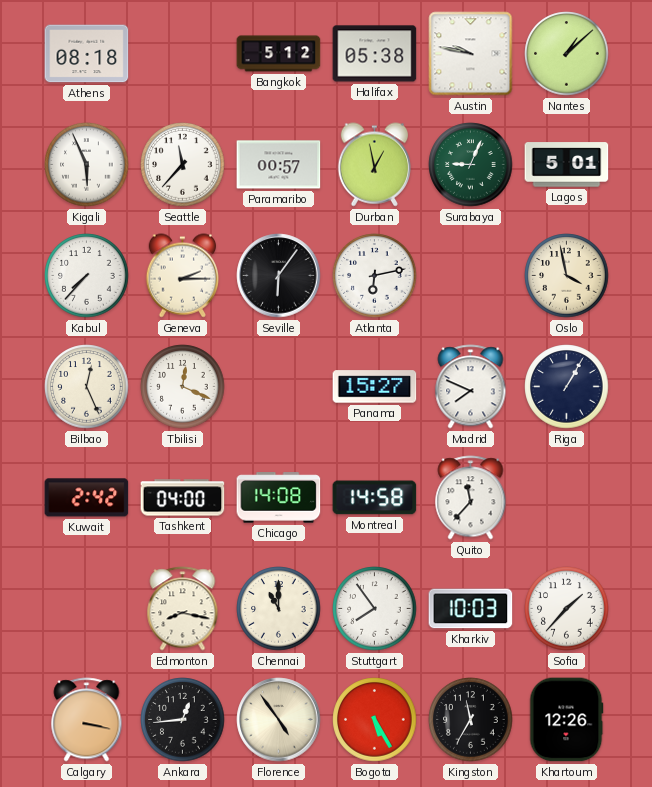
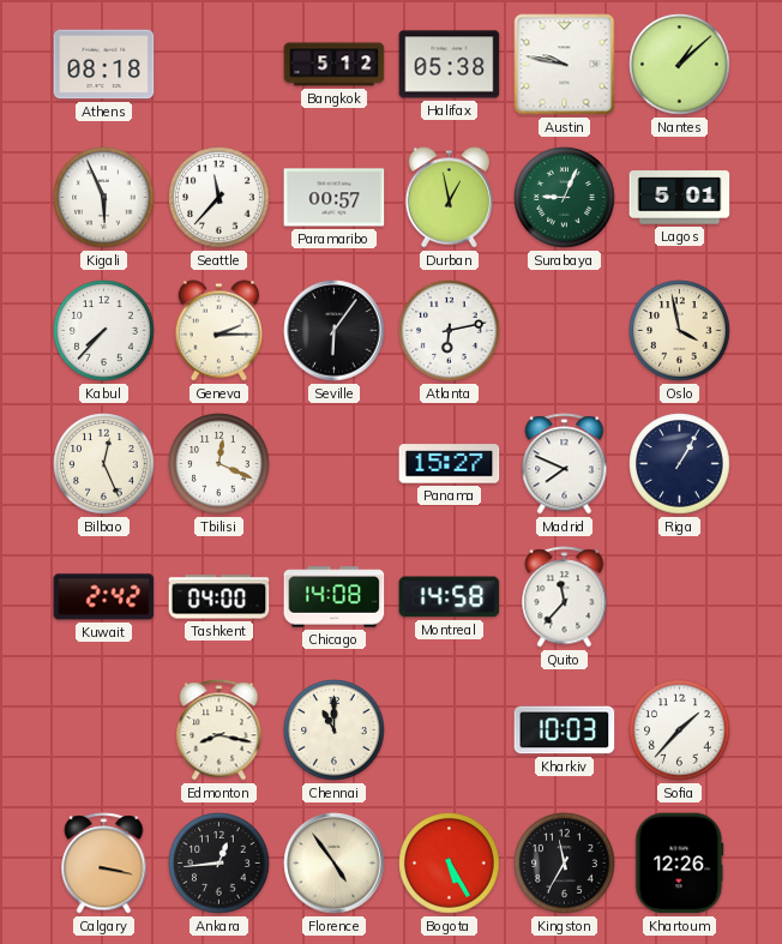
Stuttgart: 7:54 -> none
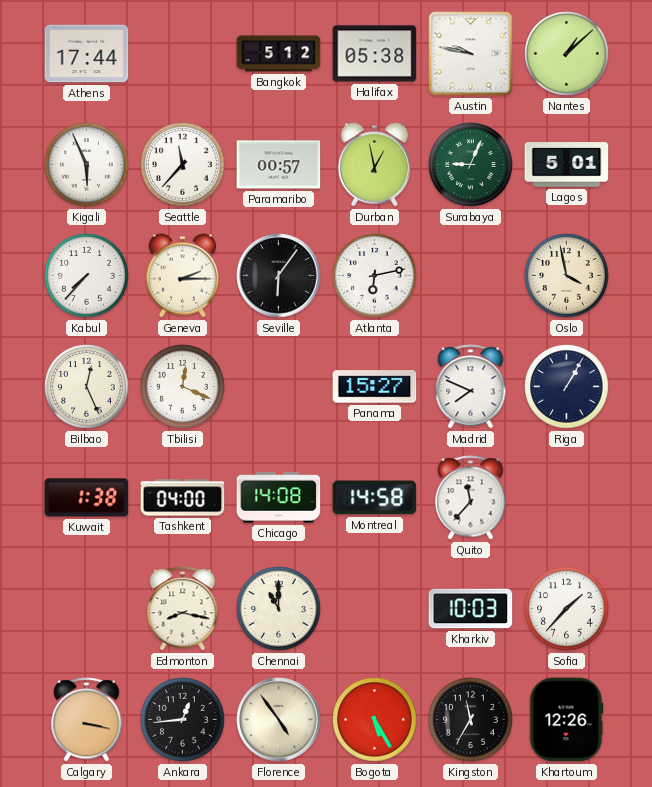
Athens: 08:18 -> 17:44
Kuwait: 2:42 -> 1:38
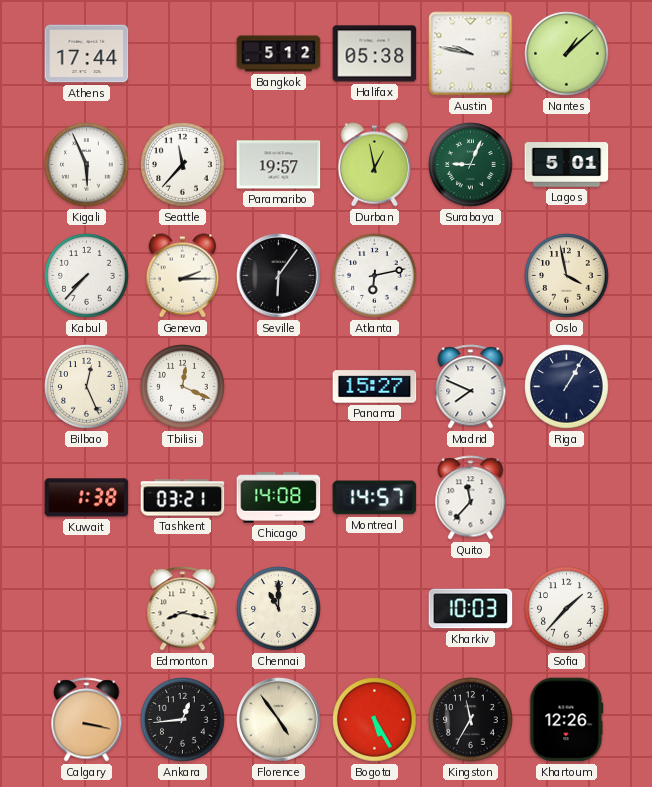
Paramaribo: 00:57 -> 19:57
Tashkent: 04:00 -> 03:21
Montreal: 14:58 -> 14:57
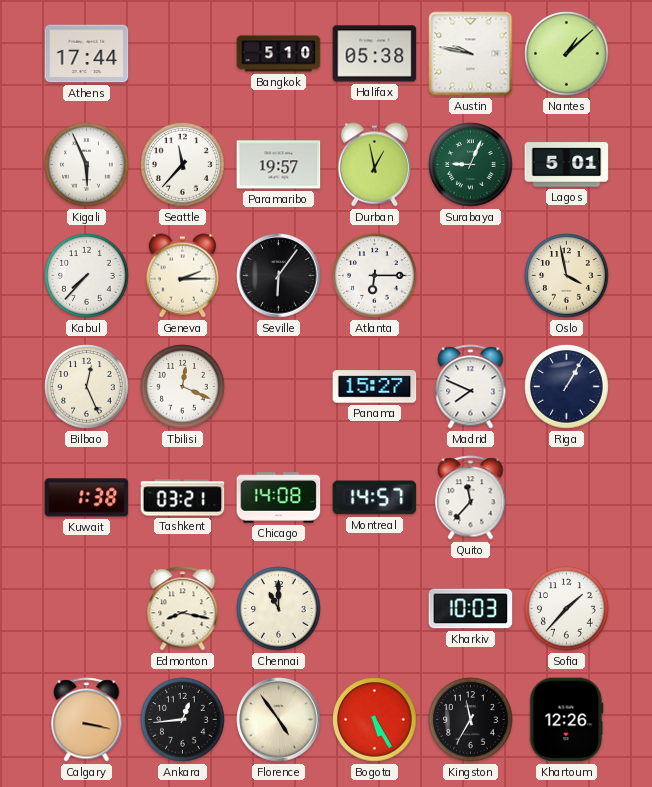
Bangkok: 5:12 -> 5:10
Atlanta: 6:13 -> 6:15
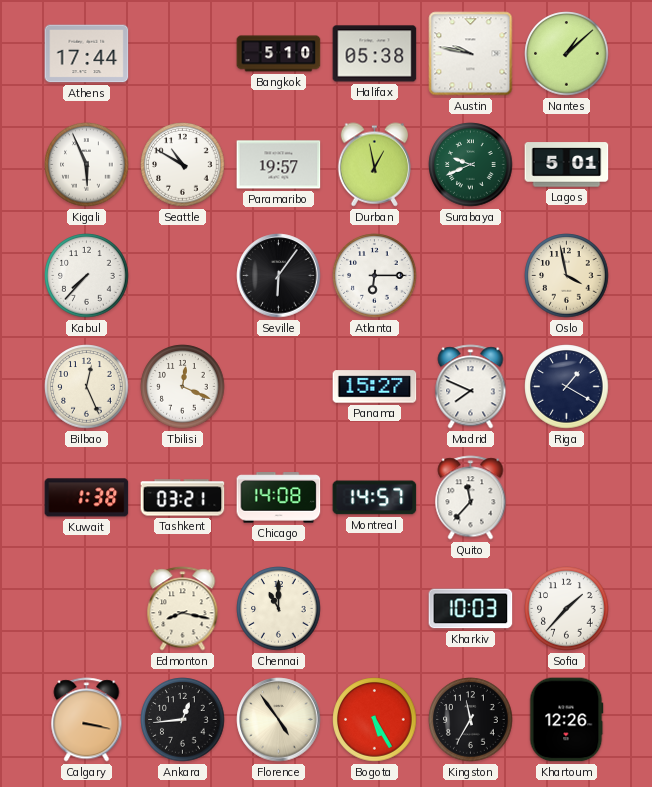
Seattle: 11:37 -> 10:50
Surabaya: 9:04 -> 9:41
Geneva: 2:15 -> none
Riga: 1:05 -> 1:20
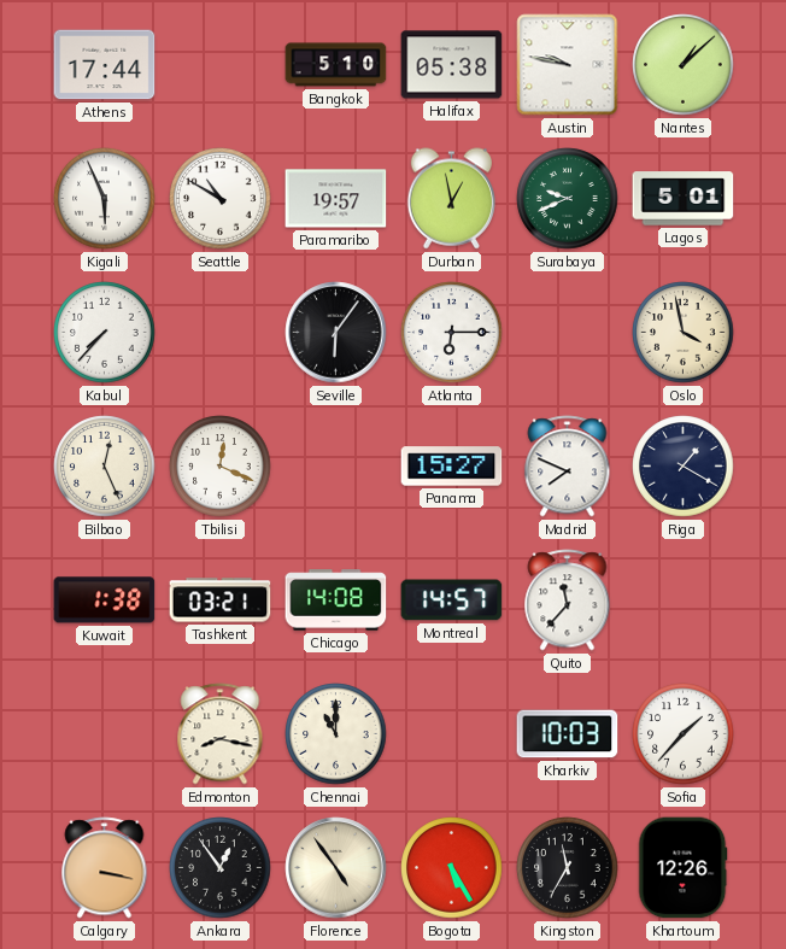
Ankara: 12:44 -> 12:54
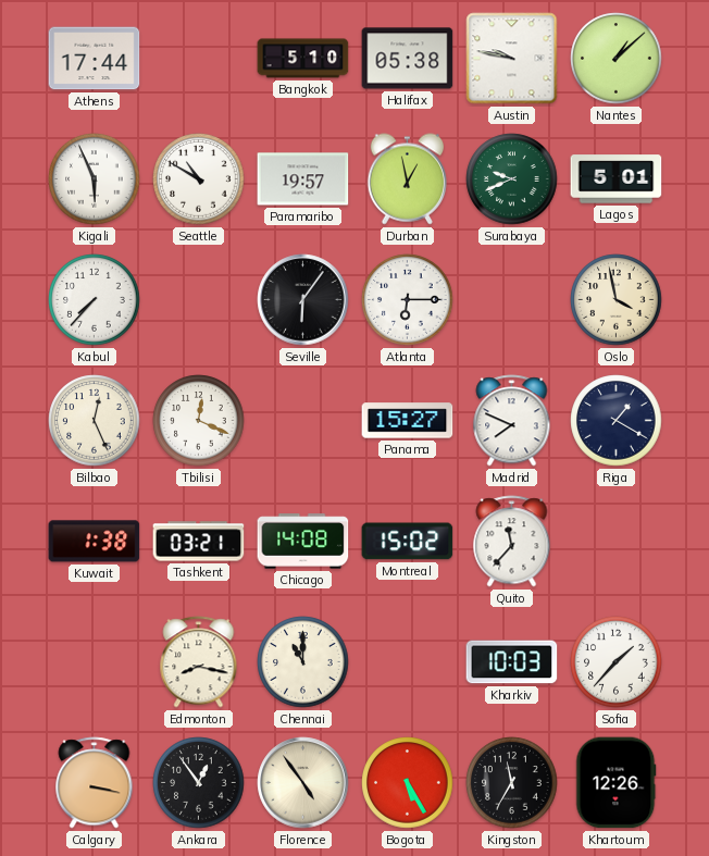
Montreal: 14:57 -> 15:02
